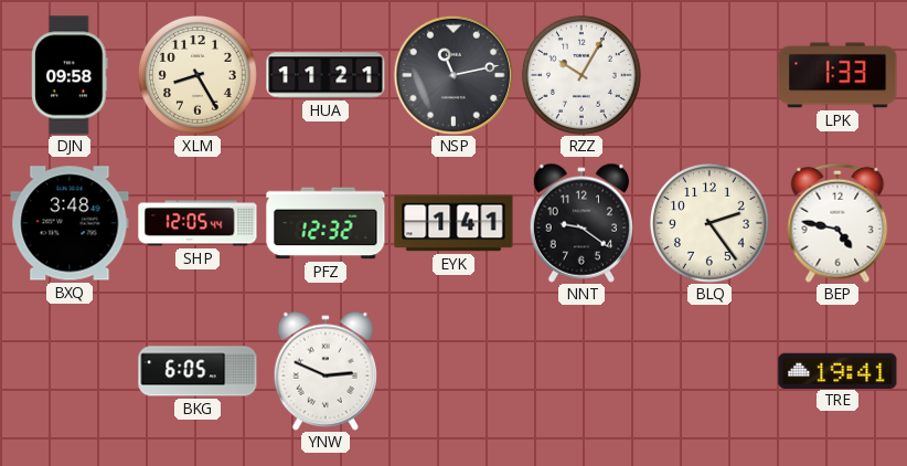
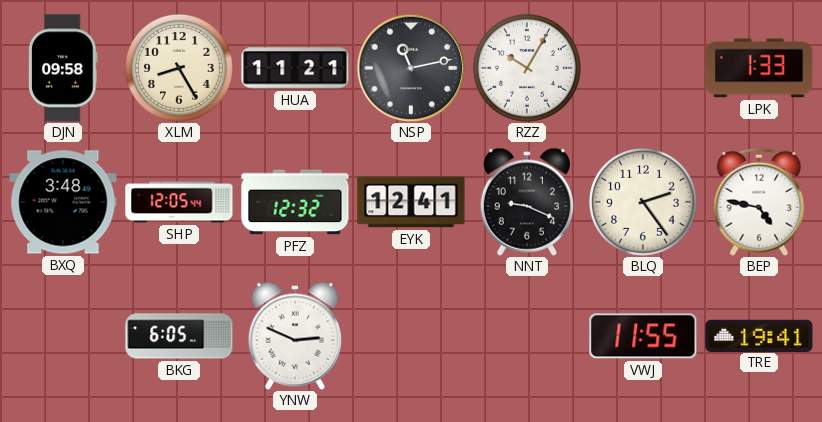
EYK: 1:41 -> 12:41
NNT: 9:21 -> 9:19
VWJ: none -> 11:55
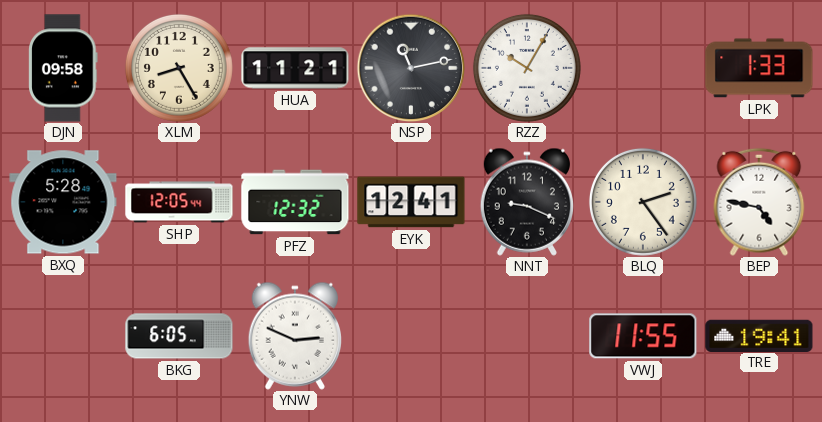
BXQ: 3:48 -> 5:28
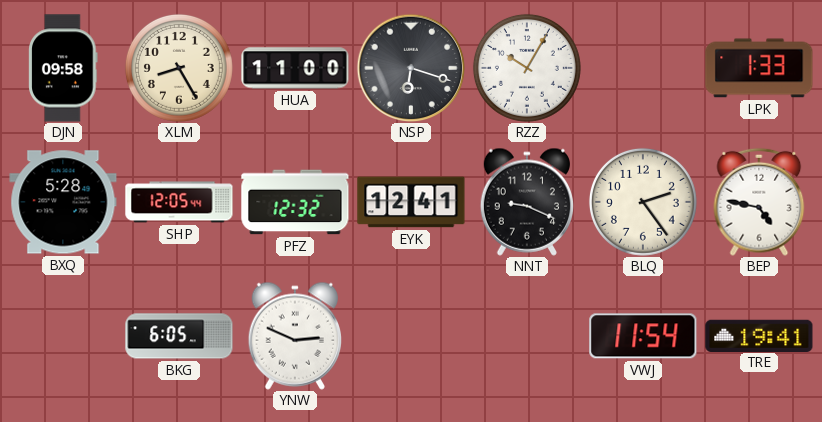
HUA: 11:21 -> 11:00
NSP: 11:13 -> 6:18
VWJ: 11:55 -> 11:54
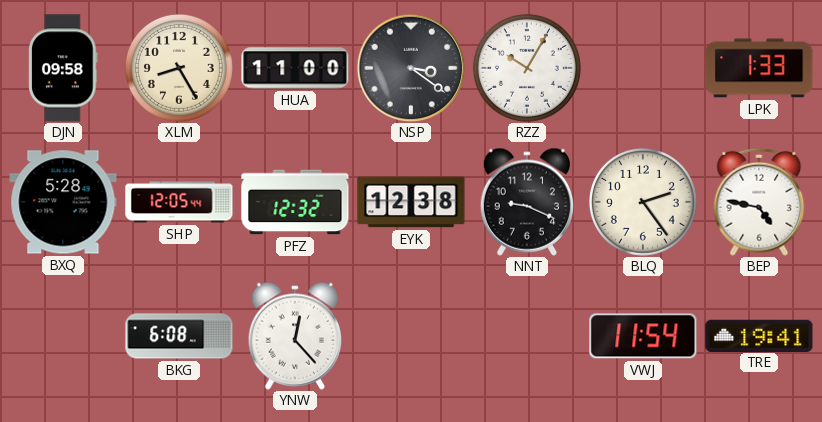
NSP: 6:18 -> 3:21
EYK: 12:41 -> 12:38
BKG: 6:05 -> 6:08
YNW: 2:49 -> 12:23
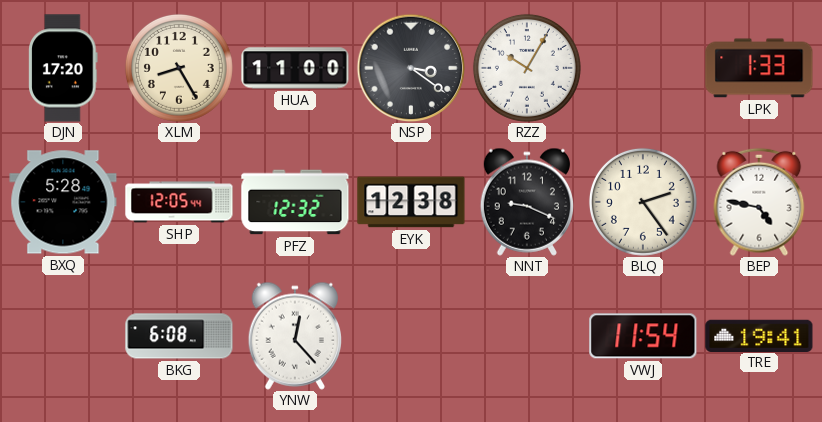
DJN: 09:58 -> 17:20
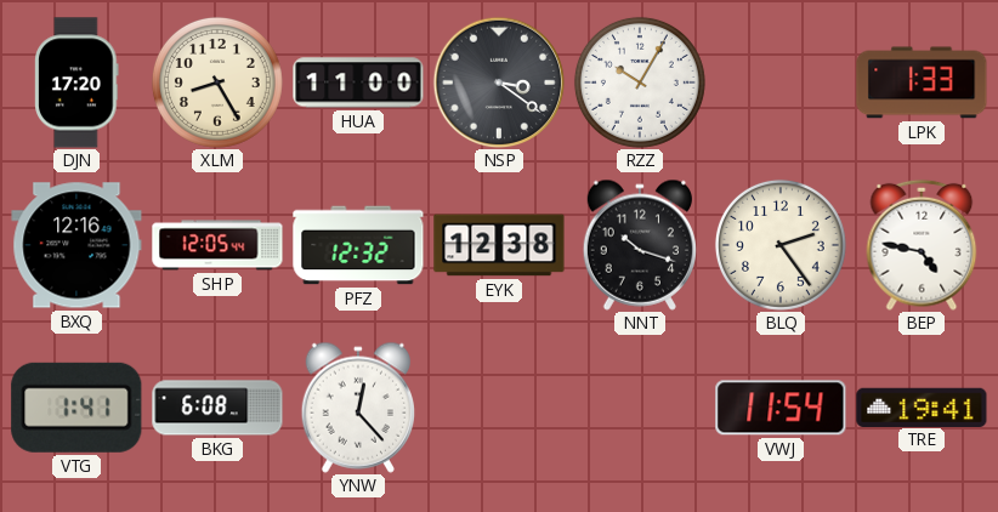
BXQ: 5:28 -> 12:16
NNT: 9:19 -> 10:18
VTG: none -> 1:41
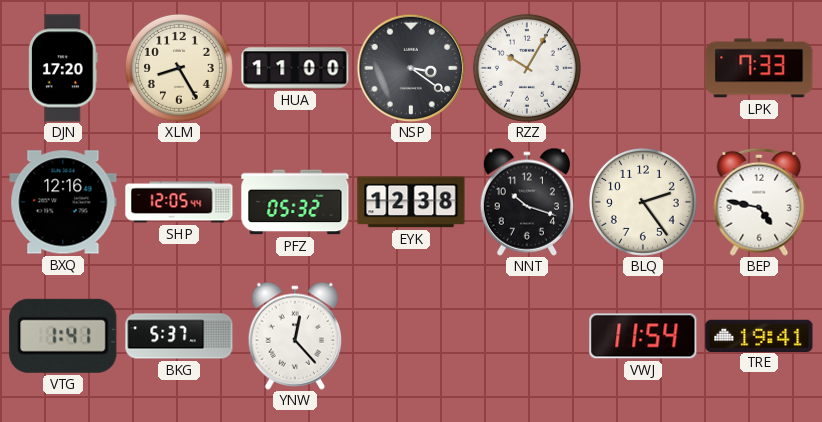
LPK: 1:33 -> 7:33
PFZ: 12:32 -> 05:32
BKG: 6:08 -> 5:37
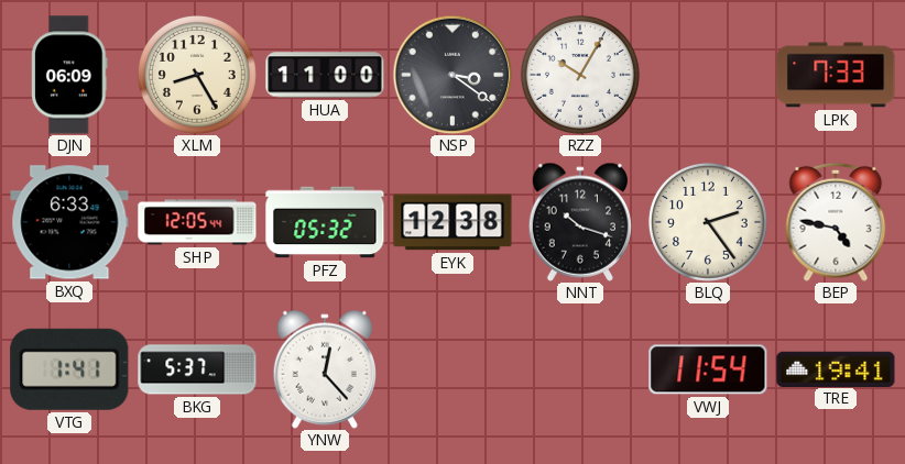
DJN: 17:20 -> 06:09
BXQ: 12:16 -> 6:33
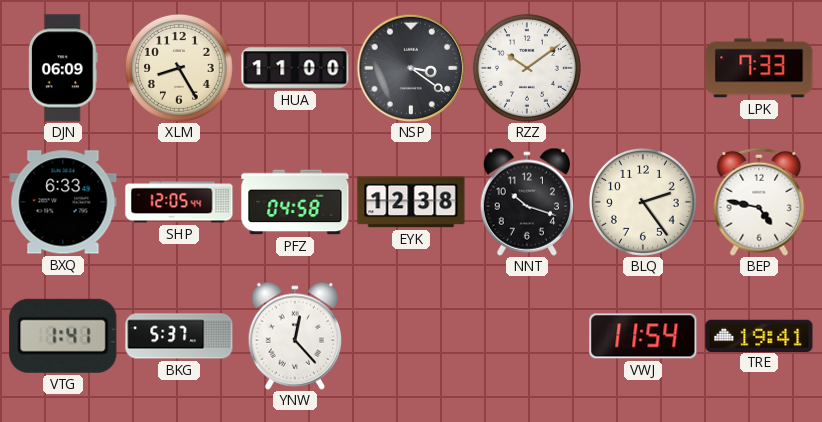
RZZ: 10:05 -> 10:09
PFZ: 05:32 -> 04:58
